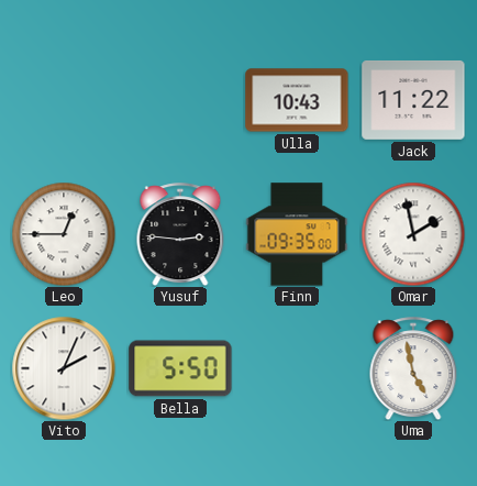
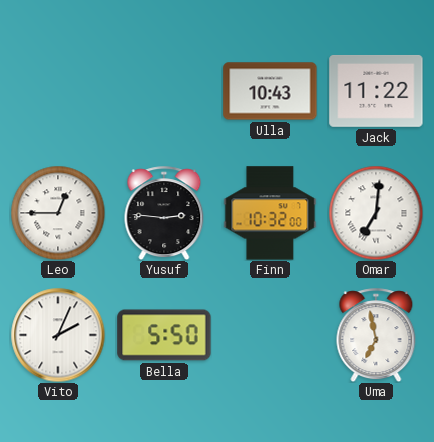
Finn: 09:35 -> 10:32
Omar: 1:58 -> 7:01
Uma: 4:58 -> 6:58
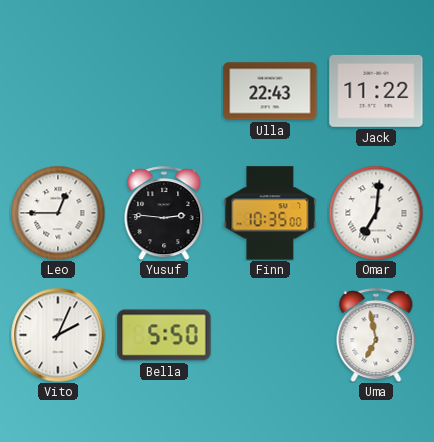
Ulla: 10:43 -> 22:43
Finn: 10:32 -> 10:35
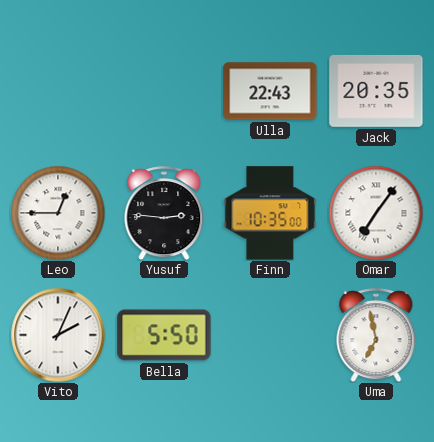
Jack: 11:22 -> 20:35
Omar: 7:01 -> 7:06
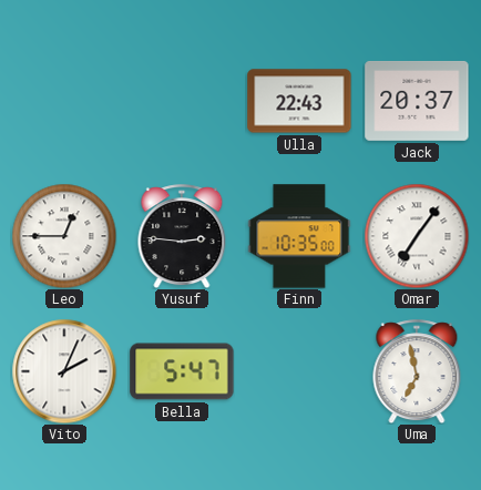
Jack: 20:35 -> 20:37
Bella: 5:50 -> 5:47
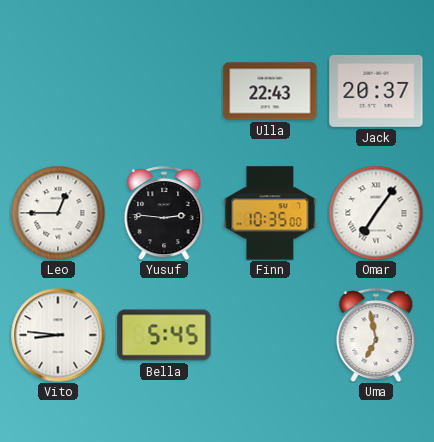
Vito: 2:04 -> 8:46
Bella: 5:47 -> 5:45
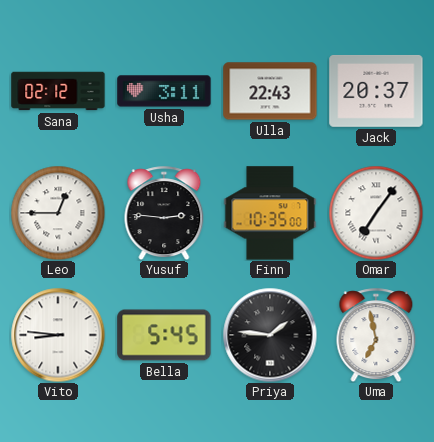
Sana: none -> 02:12
Usha: none -> 3:11
Priya: none -> 1:46
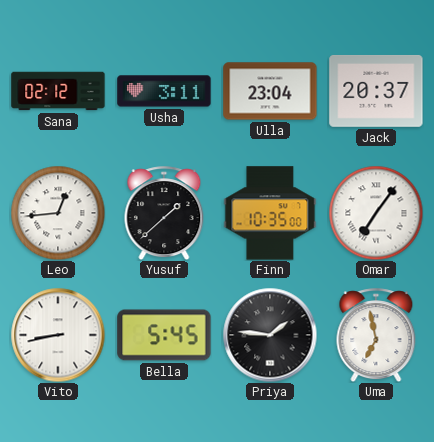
Ulla: 22:43 -> 23:04
Leo: 12:45 -> 12:44
Yusuf: 2:46 -> 1:38
Vito: 8:46 -> 8:43
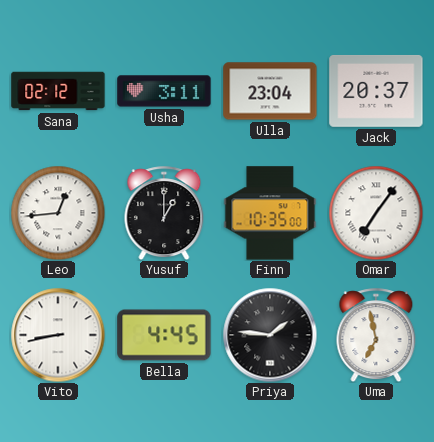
Yusuf: 1:38 -> 1:00
Bella: 5:45 -> 4:45
